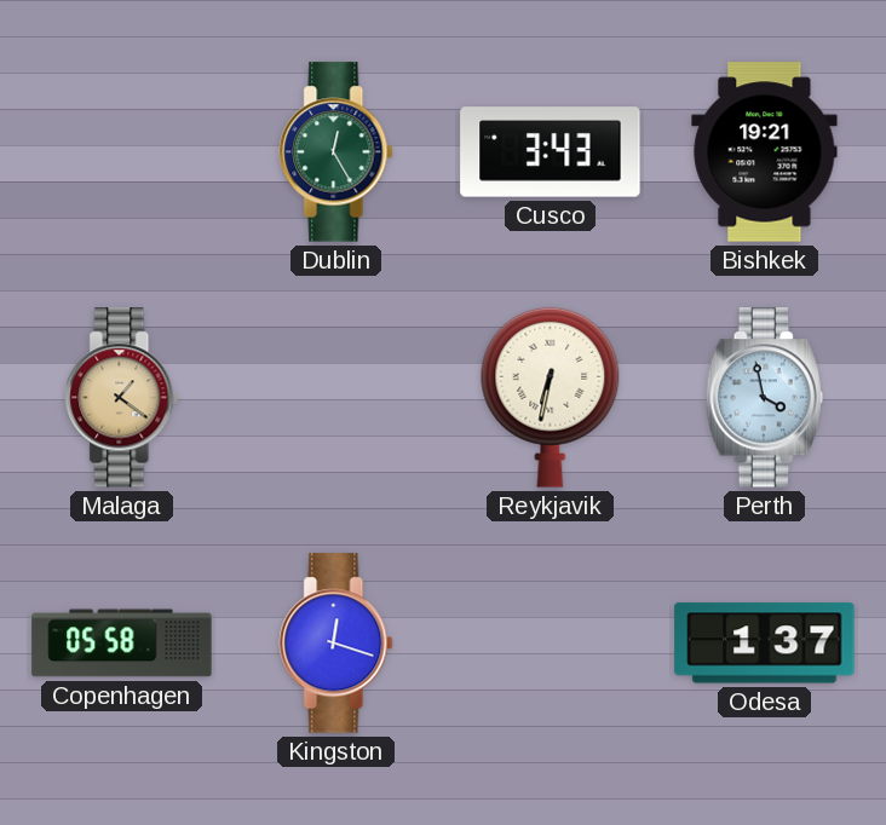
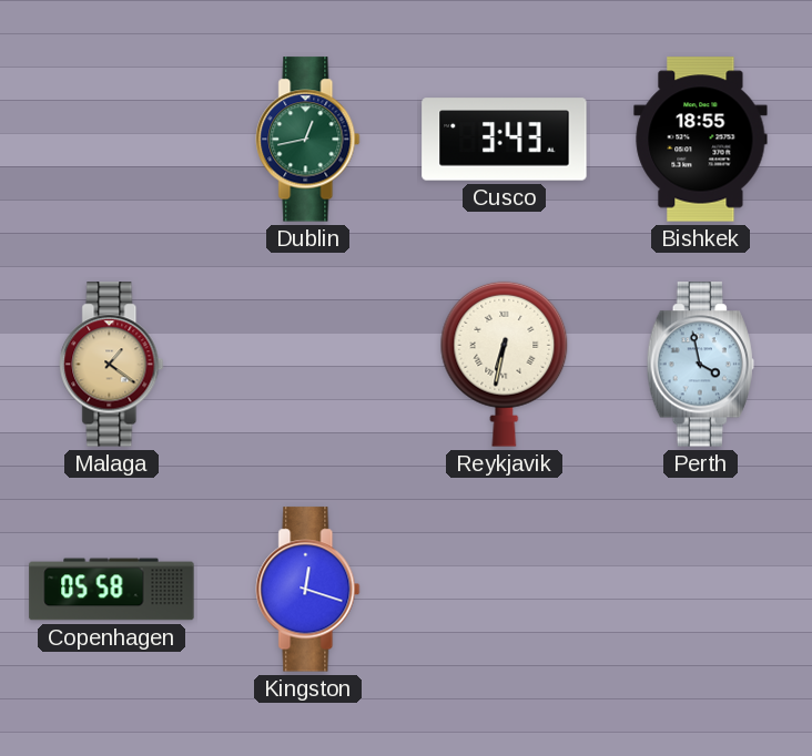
Dublin: 12:25 -> 12:43
Bishkek: 19:21 -> 18:55
Odesa: 1:37 -> none
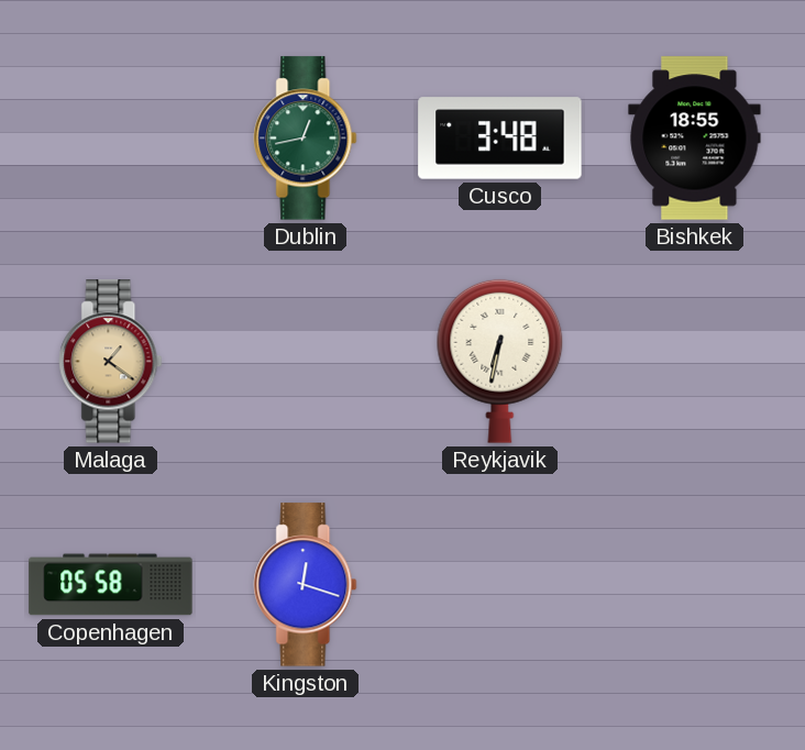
Cusco: 3:43 -> 3:48
Perth: 3:58 -> none
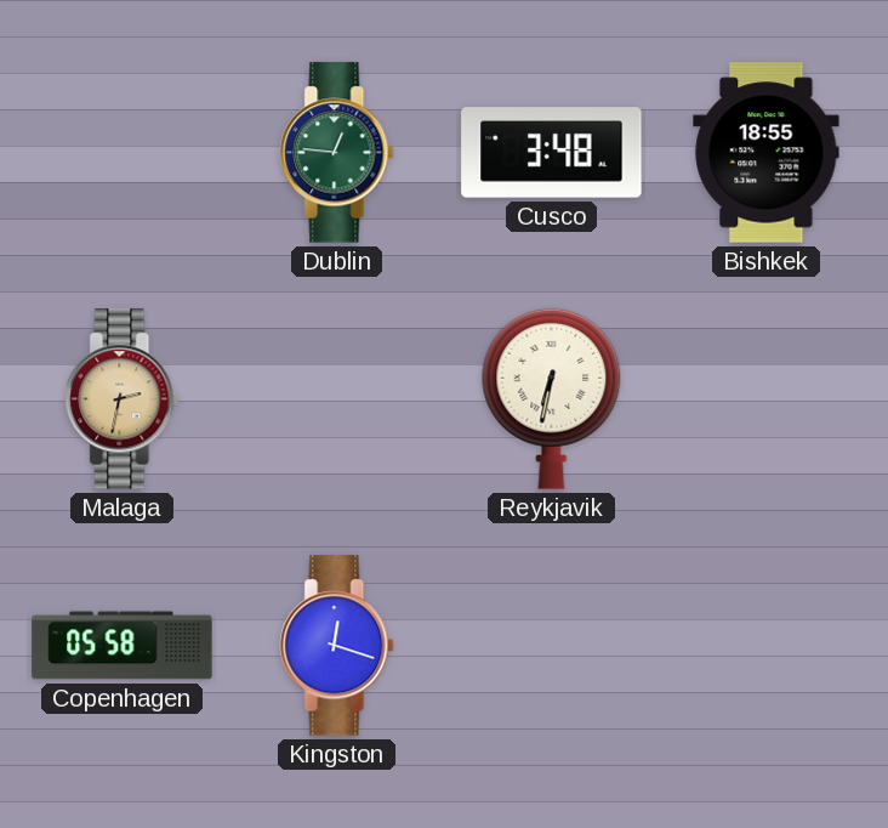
Dublin: 12:43 -> 12:46
Malaga: 1:21 -> 2:32
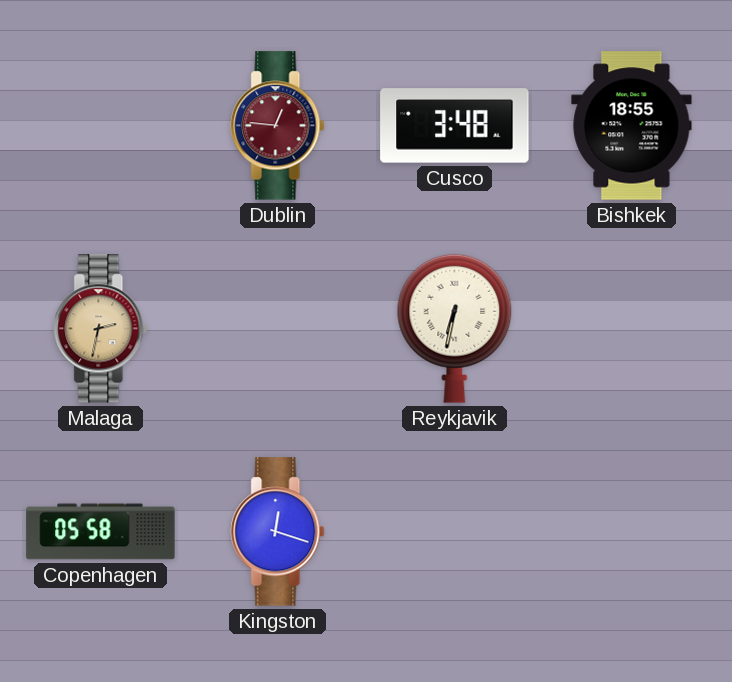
Dublin dial: green -> burgundy
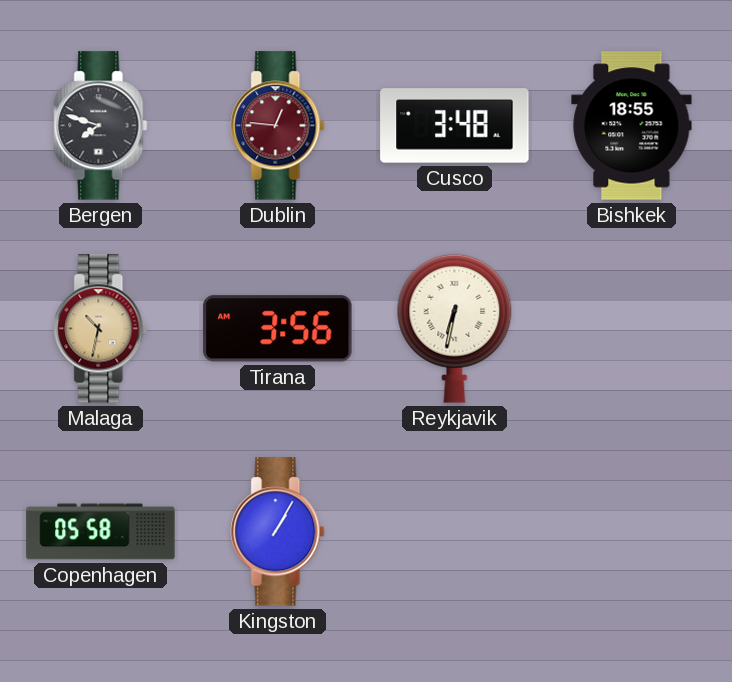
Bergen: none -> 7:48
Malaga: 2:32 -> 10:32
Tirana: none -> 3:56
Kingston: 12:18 -> 1:05
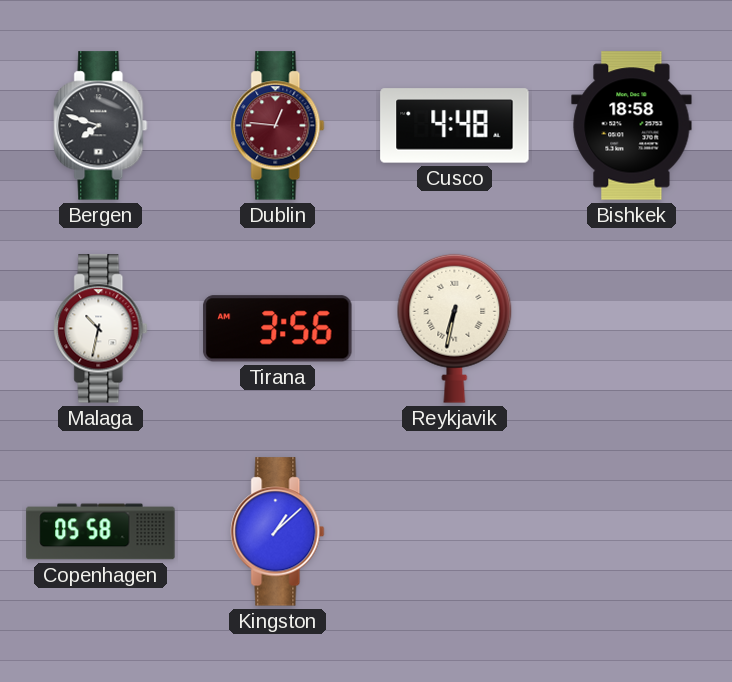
Cusco: 3:48 -> 4:48
Bishkek: 18:55 -> 18:58
Malaga dial: champagne -> white
Kingston: 1:05 -> 1:08
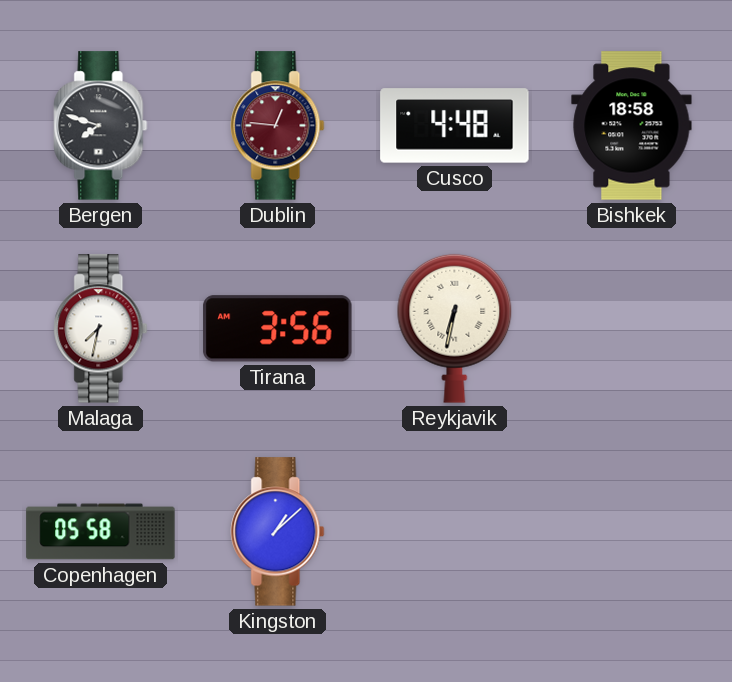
Malaga: 10:32 -> 7:32
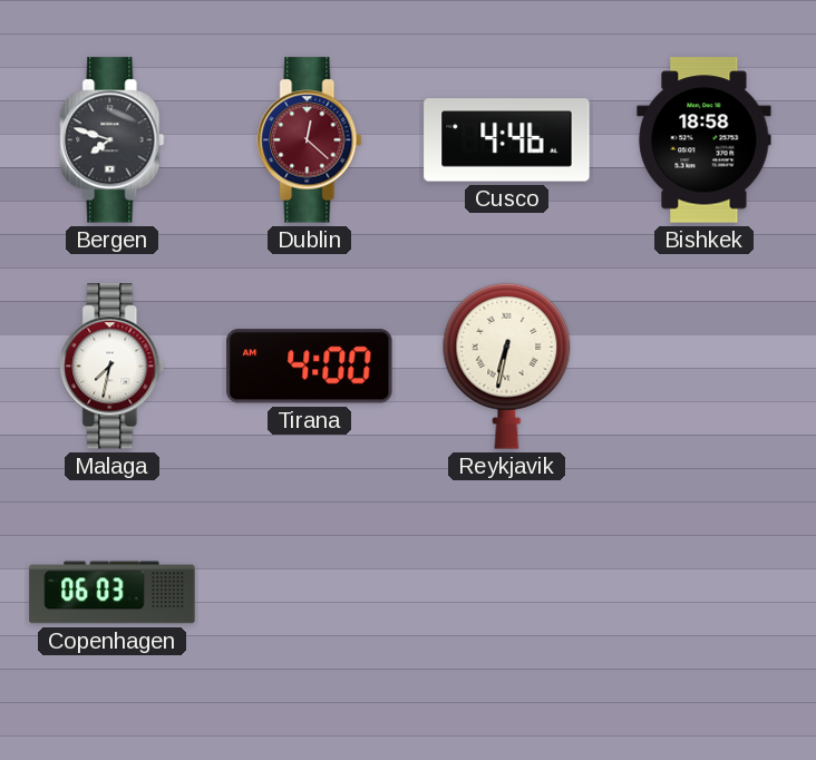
Dublin: 12:46 -> 12:22
Cusco: 4:48 -> 4:46
Tirana: 3:56 -> 4:00
Copenhagen: 05:58 -> 06:03
Kingston: 1:08 -> none
